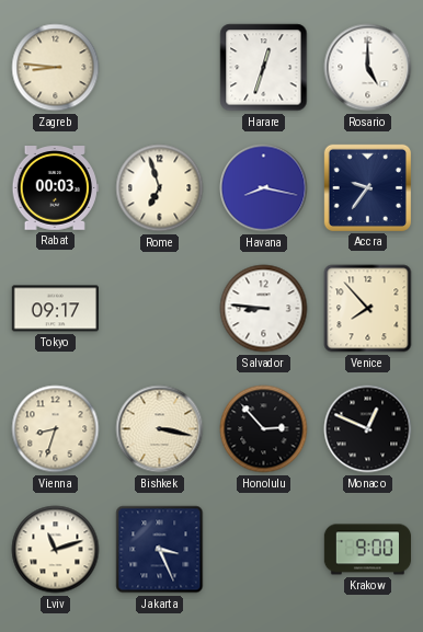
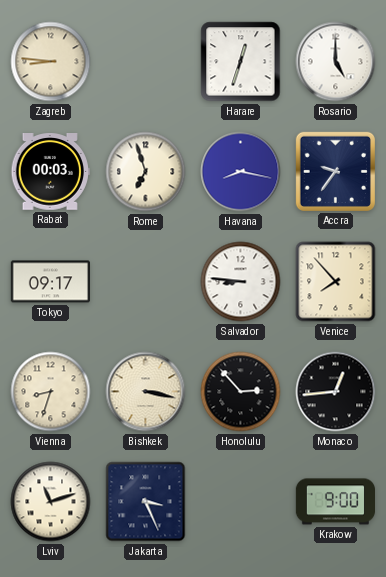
Monaco: 12:49 -> 12:44
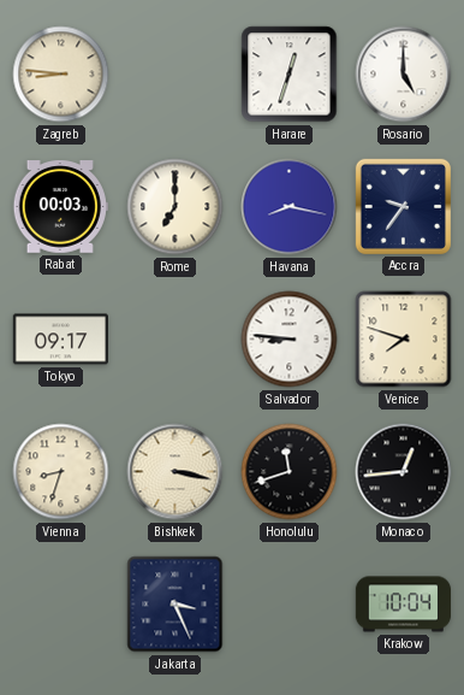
Rome: 6:57 -> 7:00
Venice: 7:53 -> 7:48
Honolulu: 2:53 -> 11:42
Lviv: 11:12 -> none
Krakow: 9:00 -> 10:04
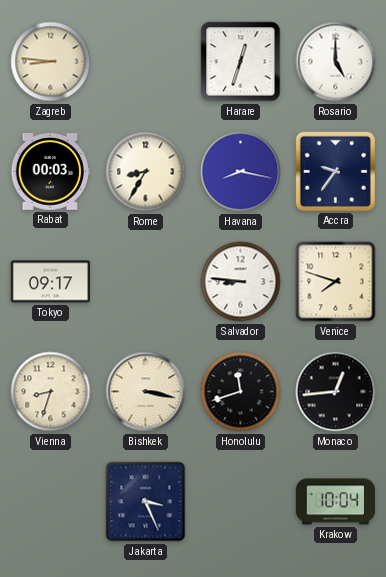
Rome: 7:00 -> 8:35
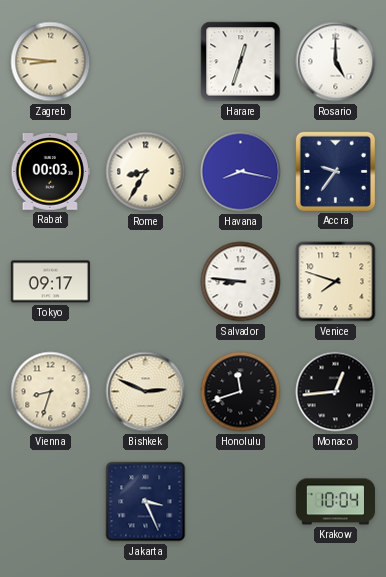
Bishkek: 3:17 -> 2:49
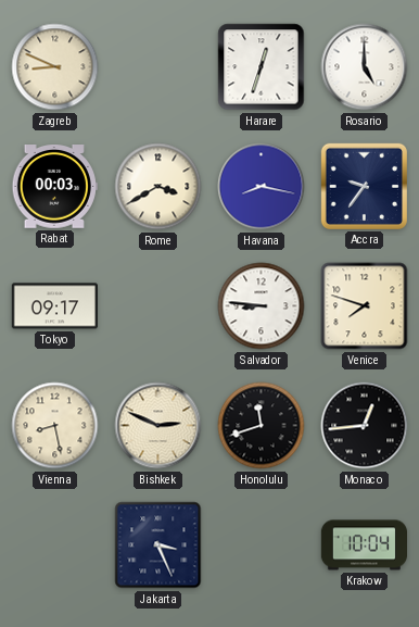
Zagreb: 8:46 -> 8:49
Rome: 8:35 -> 3:40
Vienna: 8:33 -> 8:28
